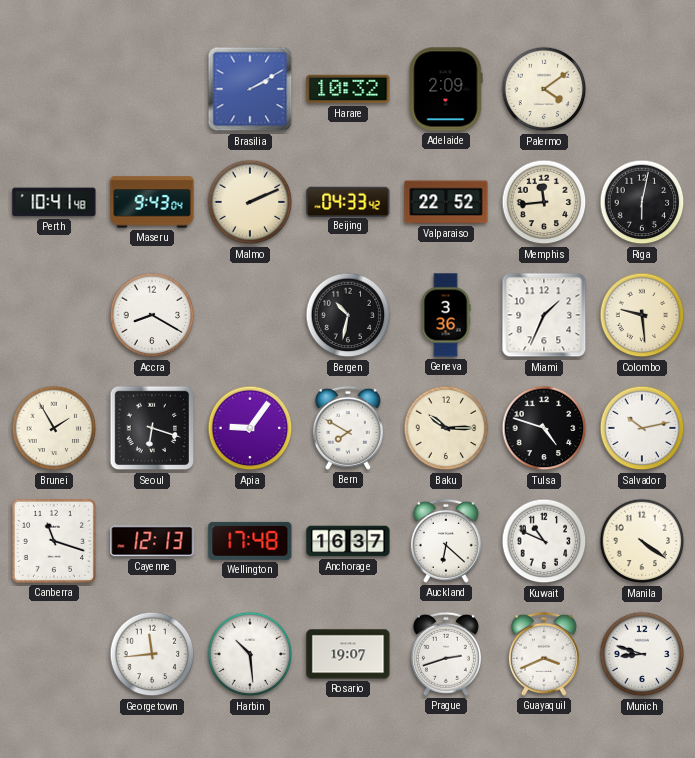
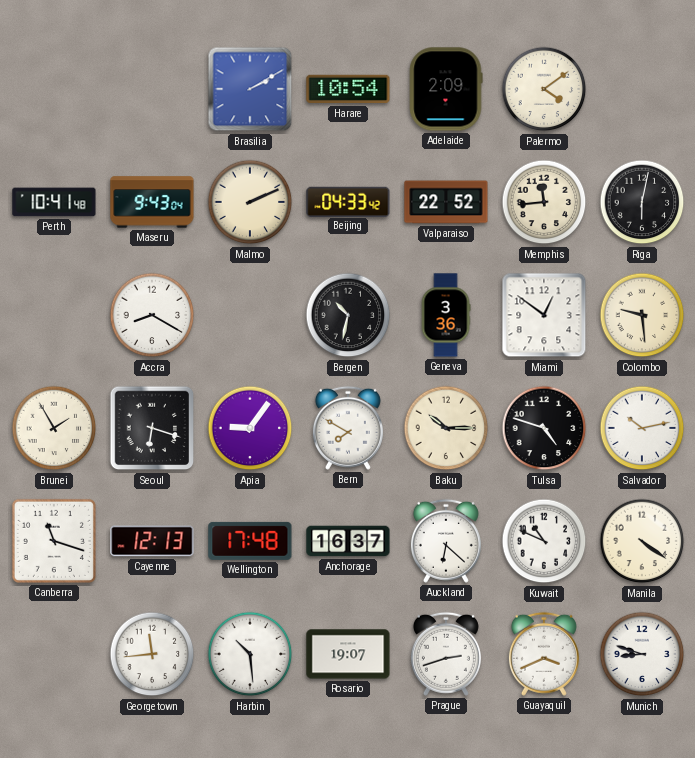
Harare: 10:32 -> 10:54
Miami: 1:34 -> 12:51
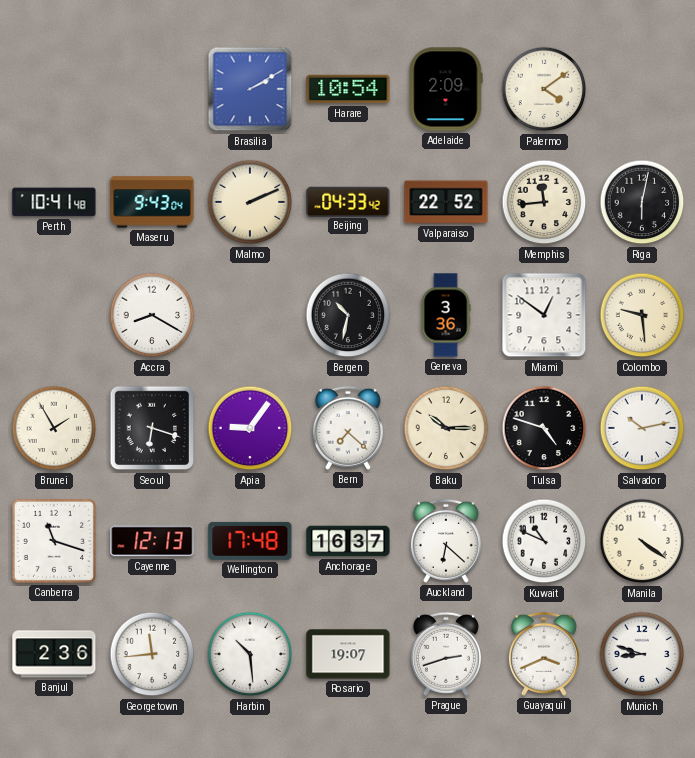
Bern: 7:50 -> 7:22
Banjul: none -> 2:36
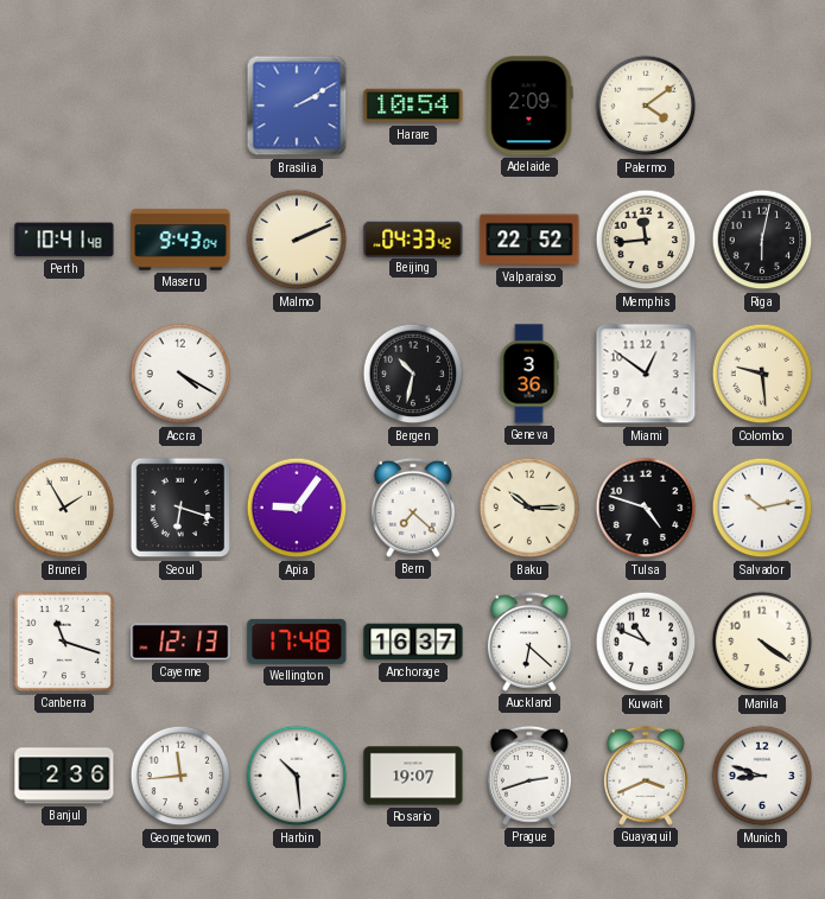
Accra: 8:20 -> 4:20
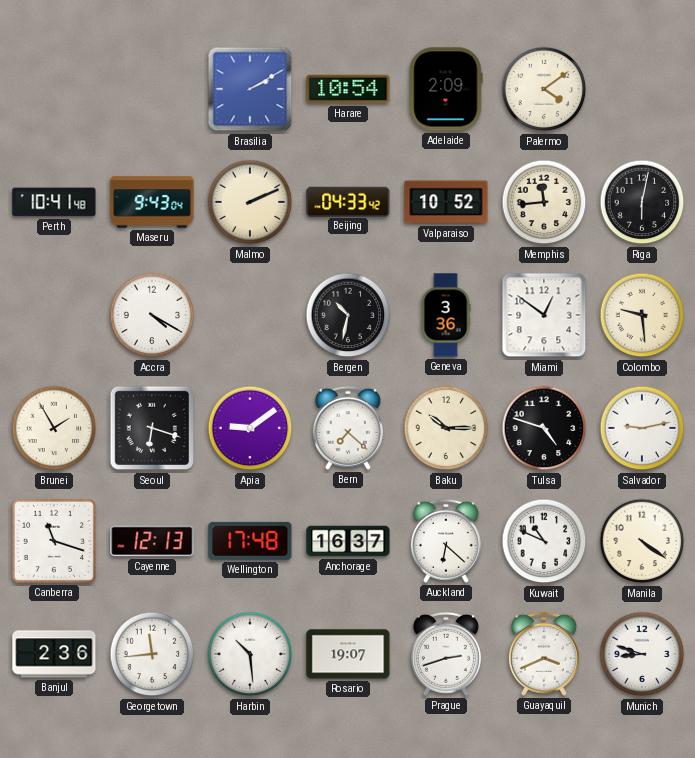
Valparaiso: 22:52 -> 10:52
Apia: 9:06 -> 9:09
Salvador: 10:13 -> 9:13
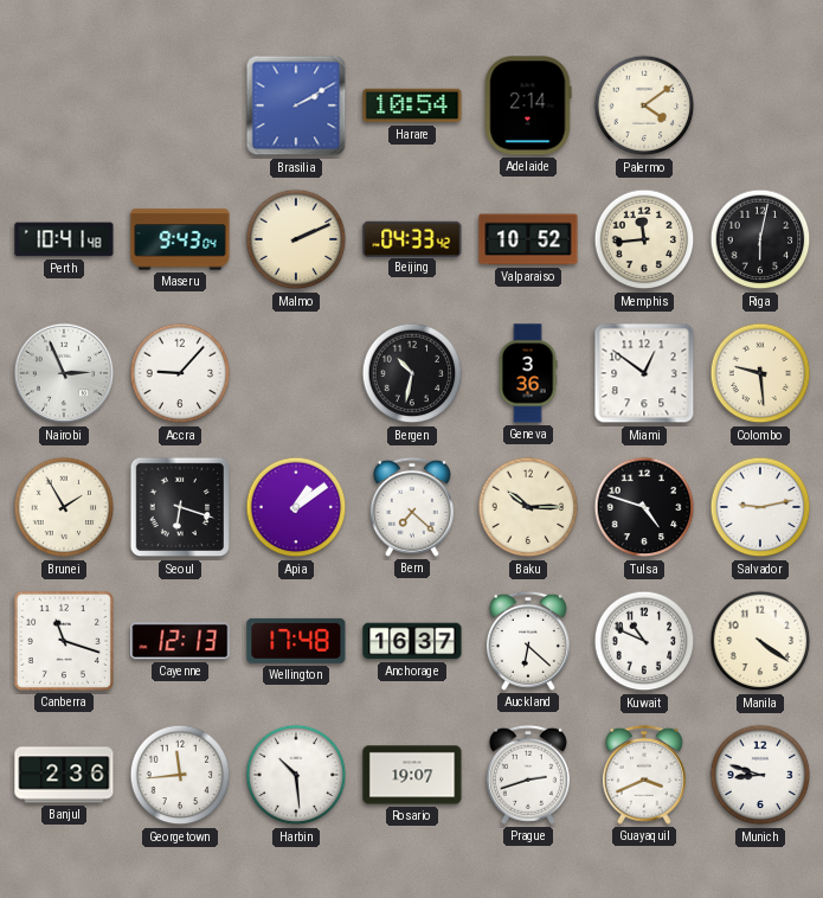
Adelaide: 2:09 -> 2:14
Nairobi: none -> 2:56
Accra: 4:20 -> 9:07
Apia: 9:09 -> 1:09
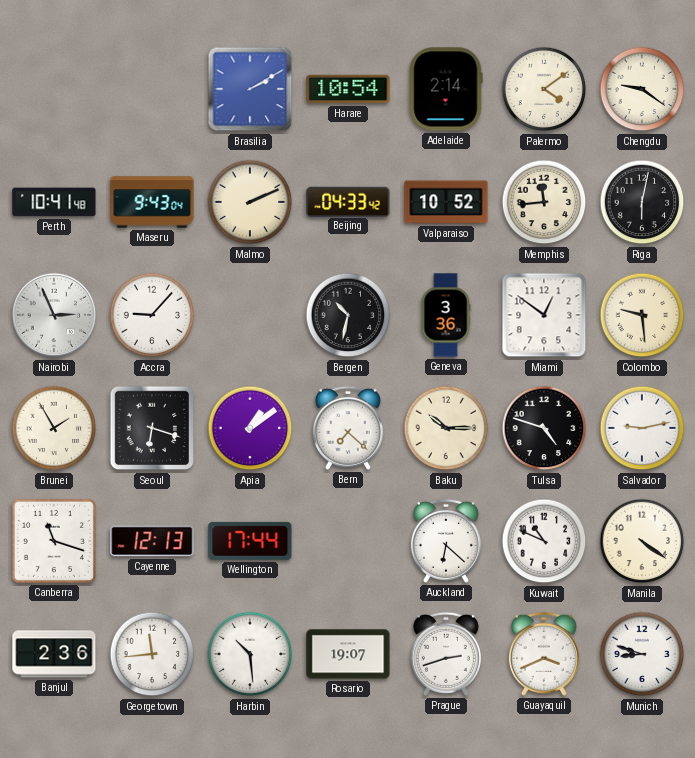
Chengdu: none -> 9:21
Wellington: 17:48 -> 17:44
Anchorage: 16:37 -> none
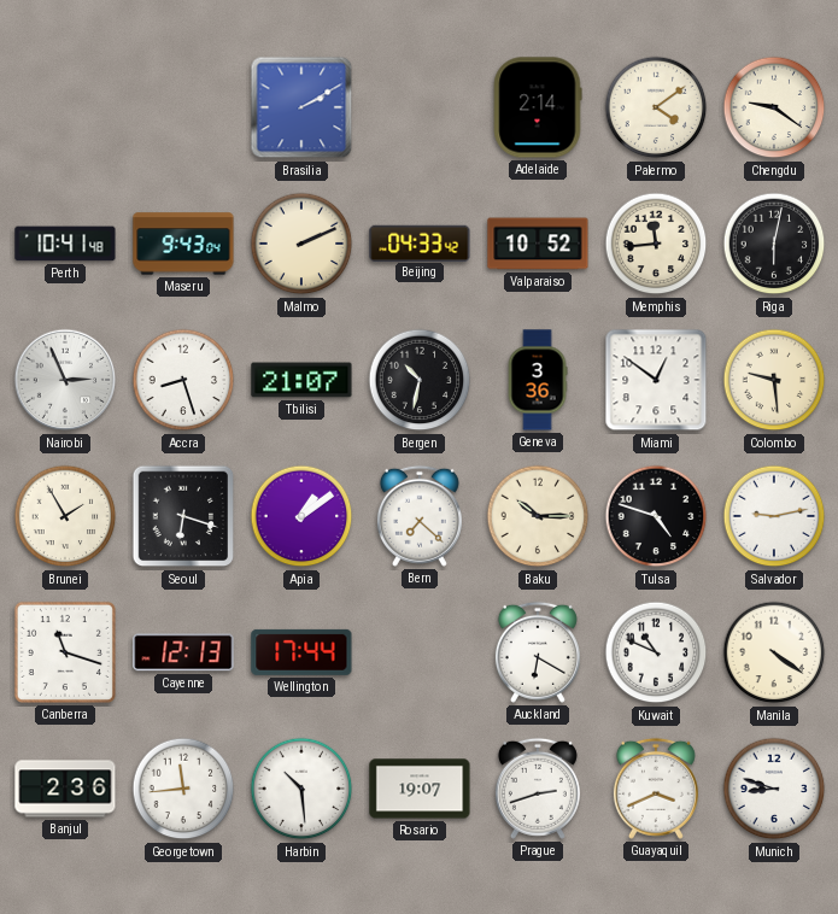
Harare: 10:54 -> none
Accra: 9:07 -> 8:27
Tbilisi: none -> 21:07
Auckland: 6:22 -> 6:20
